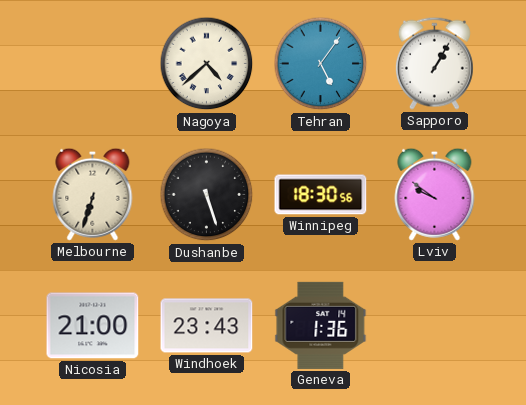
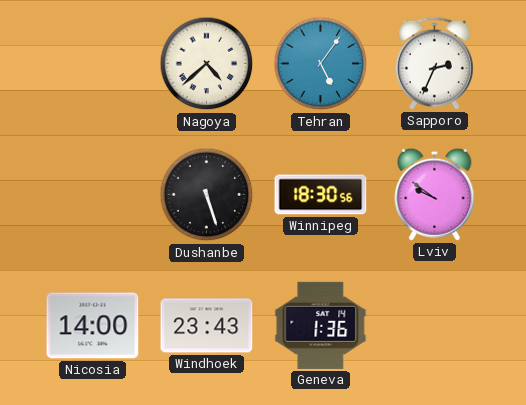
Sapporo: 1:05 -> 2:34
Melbourne: 6:33 -> none
Nicosia: 21:00 -> 14:00
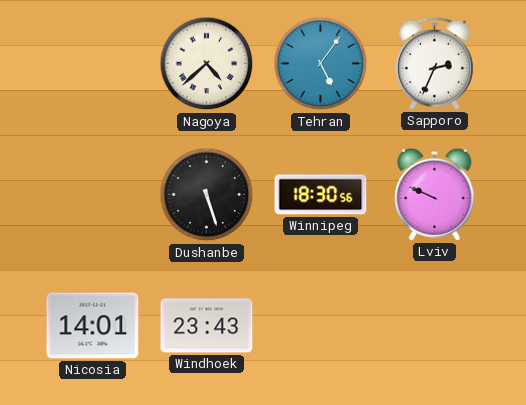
Lviv: 9:51 -> 9:49
Nicosia: 14:00 -> 14:01
Geneva: 1:36 -> none
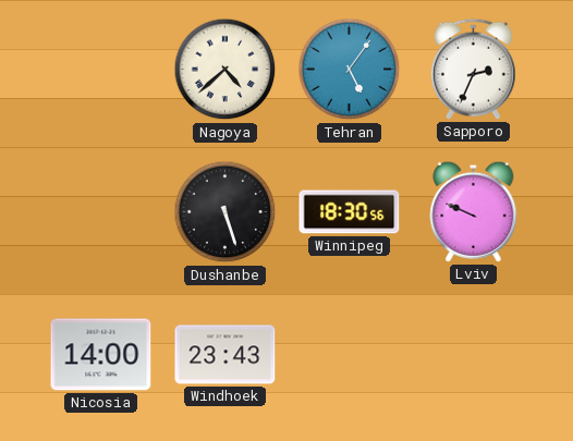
Nicosia: 14:01 -> 14:00
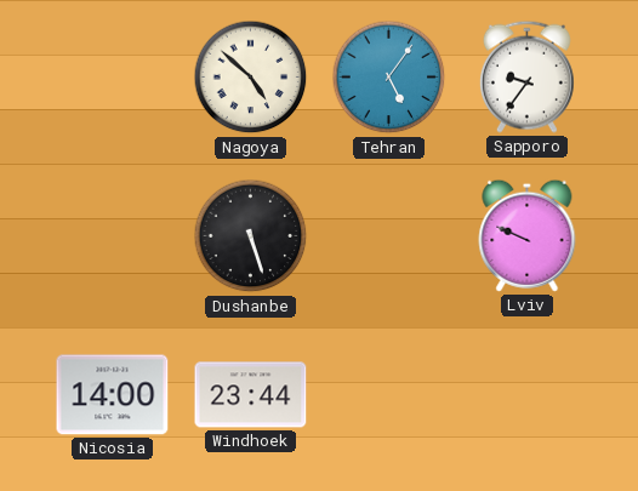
Nagoya: 4:38 -> 4:52
Sapporo: 2:34 -> 9:36
Winnipeg: 18:30 -> none
Windhoek: 23:43 -> 23:44
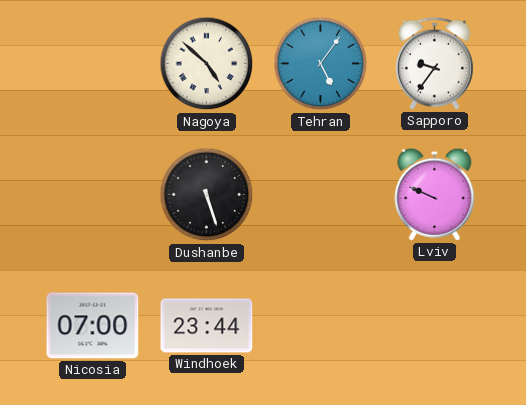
Nicosia: 14:00 -> 07:00
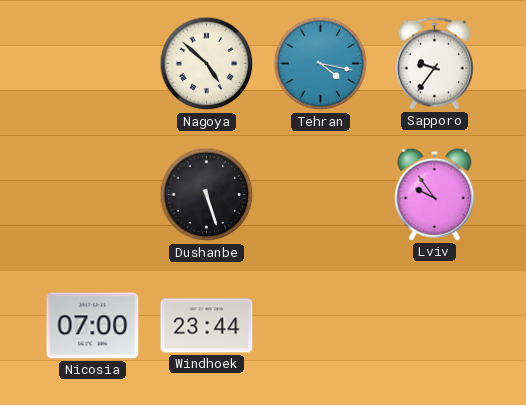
Tehran: 5:06 -> 4:17
Lviv: 9:49 -> 9:54
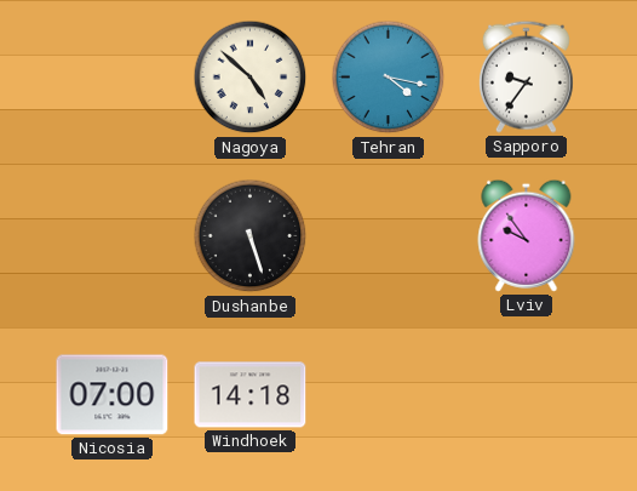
Windhoek: 23:44 -> 14:18
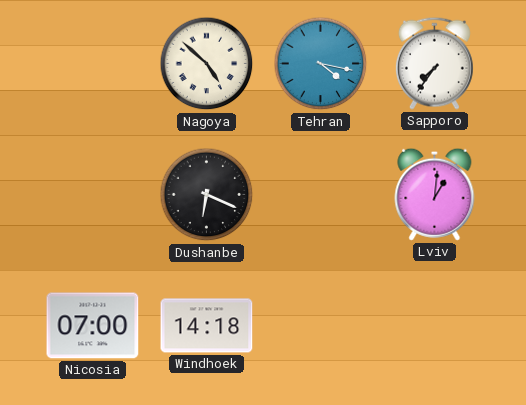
Sapporo: 9:36 -> 7:36
Dushanbe: 5:27 -> 6:19
Lviv: 9:54 -> 1:01
